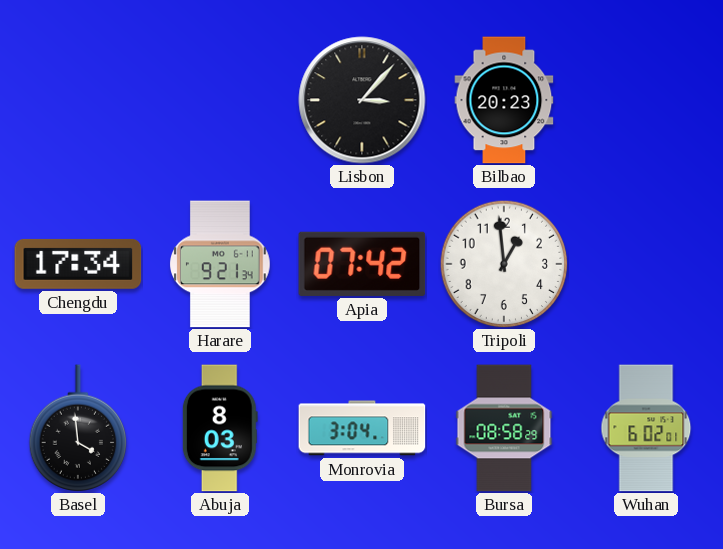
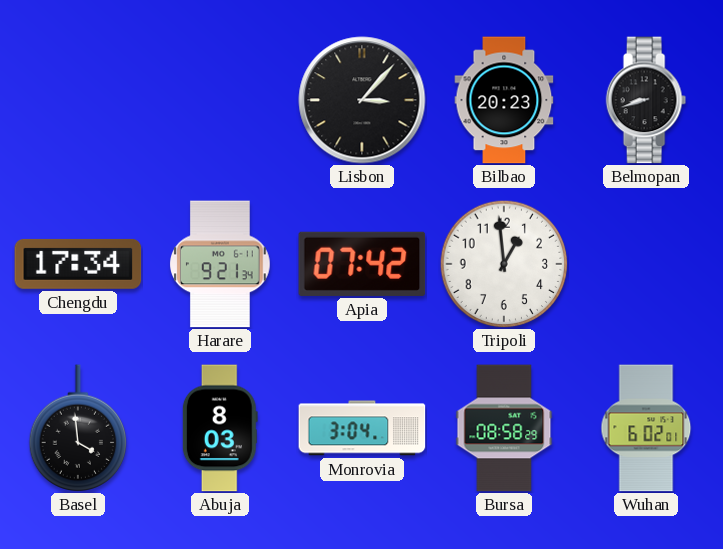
Belmopan: none -> 8:42
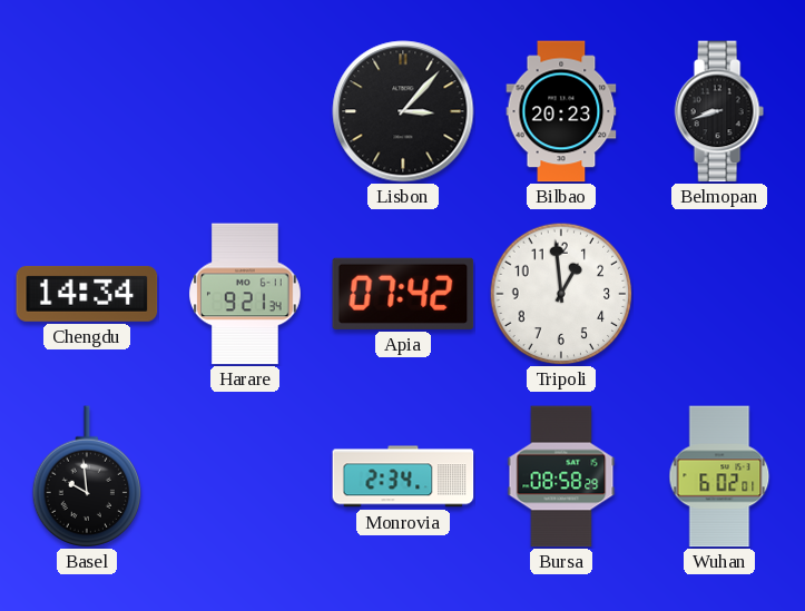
Chengdu: 17:34 -> 14:34
Basel: 3:59 -> 9:59
Abuja: 8:03 -> none
Monrovia: 3:04 -> 2:34
